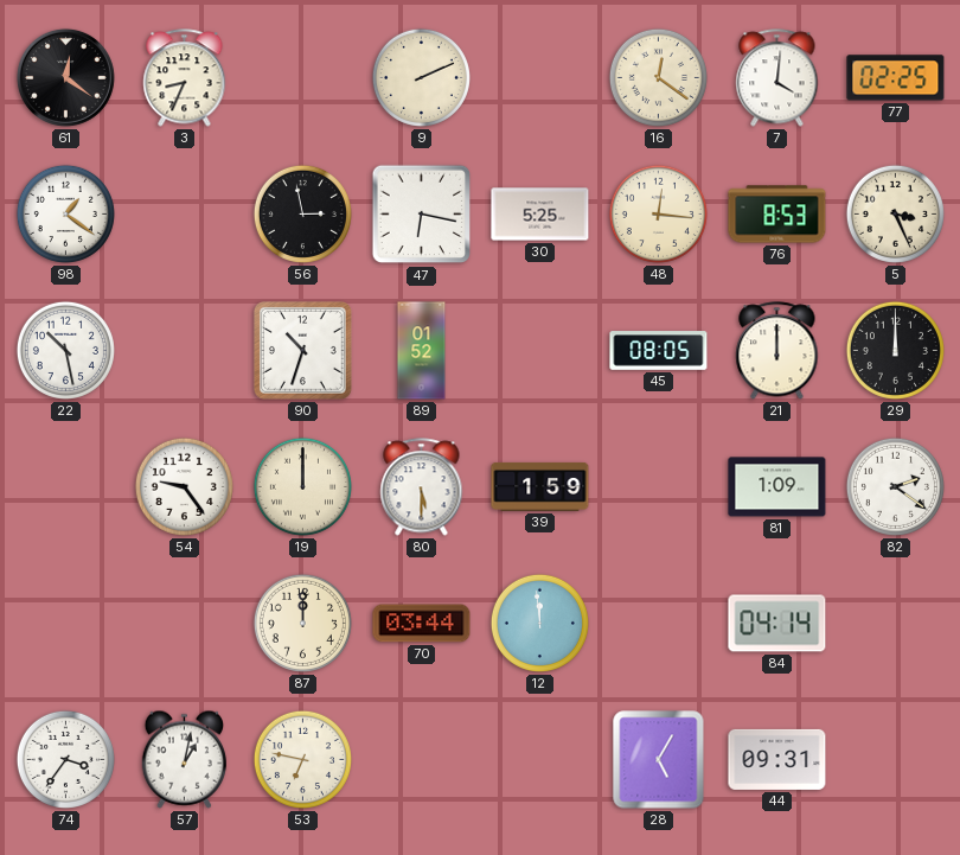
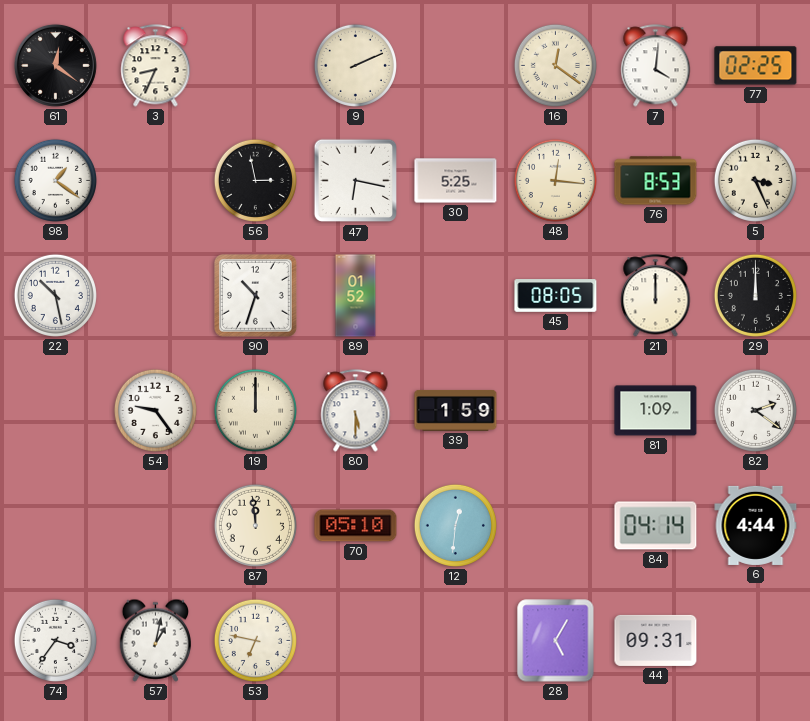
87: 12:00 -> 11:59
70: 03:44 -> 05:10
12: 11:59 -> 12:31
6: none -> 4:44
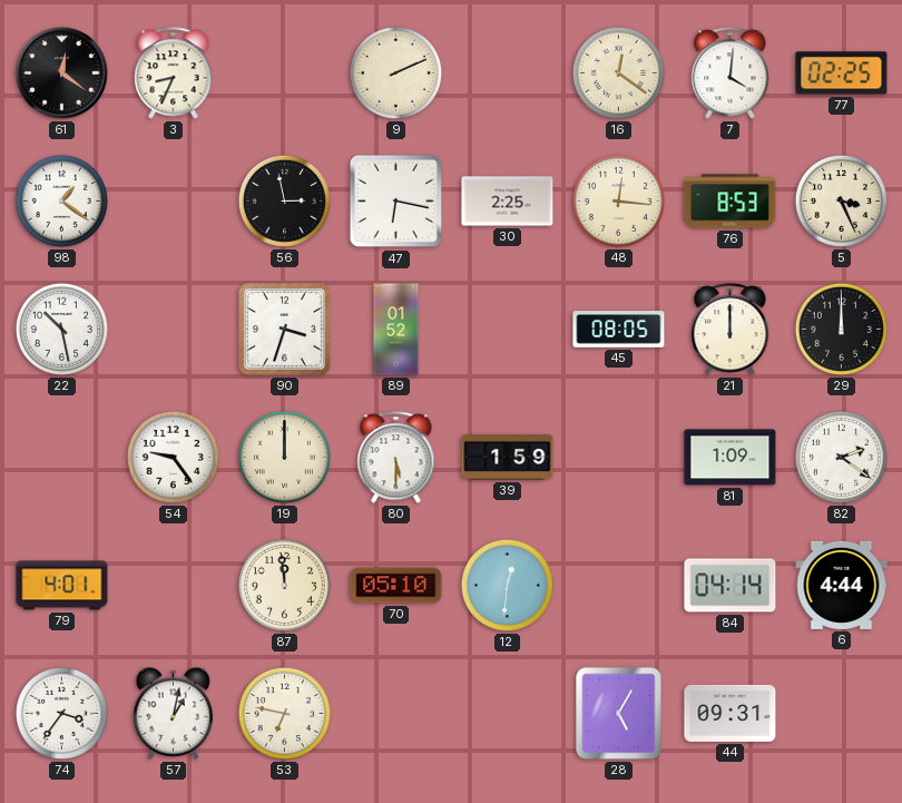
30: 5:25 -> 2:25
90: 10:33 -> 3:33
79: none -> 4:01
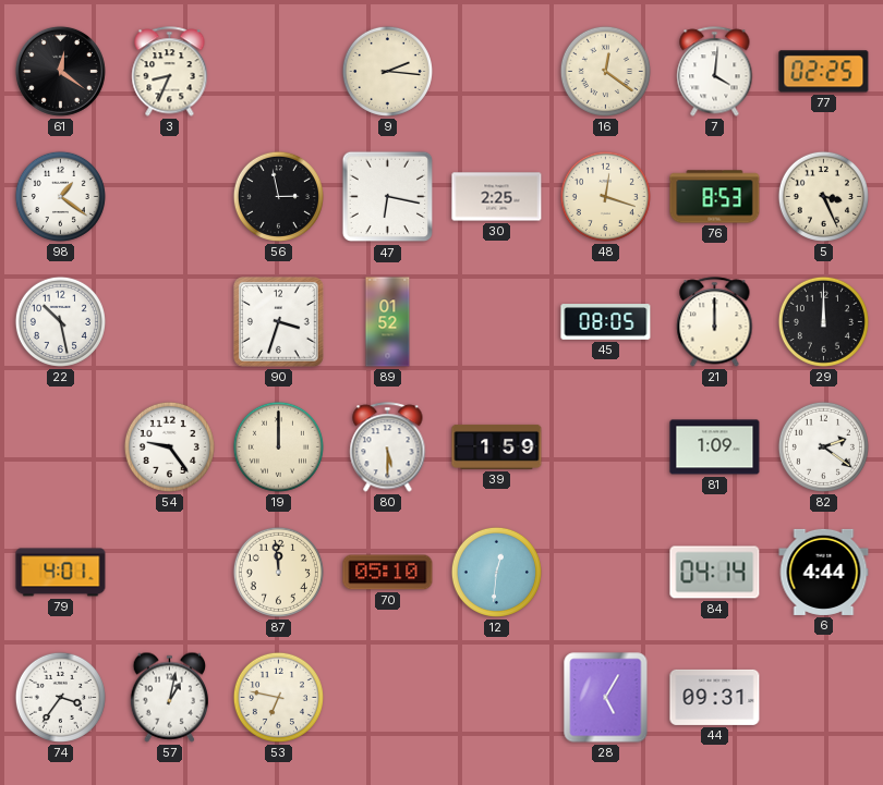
9: 2:11 -> 2:16
48: 12:16 -> 12:18
